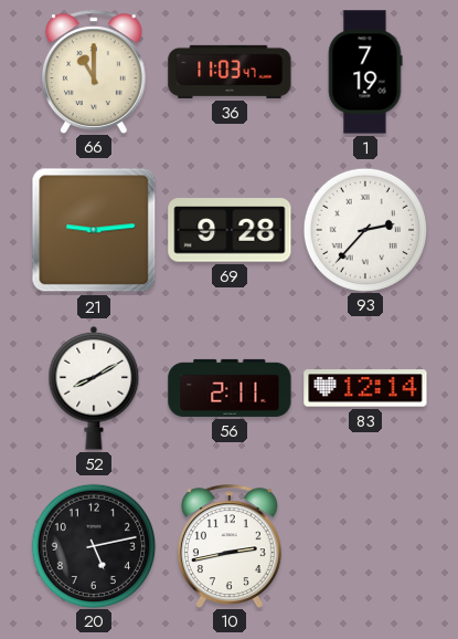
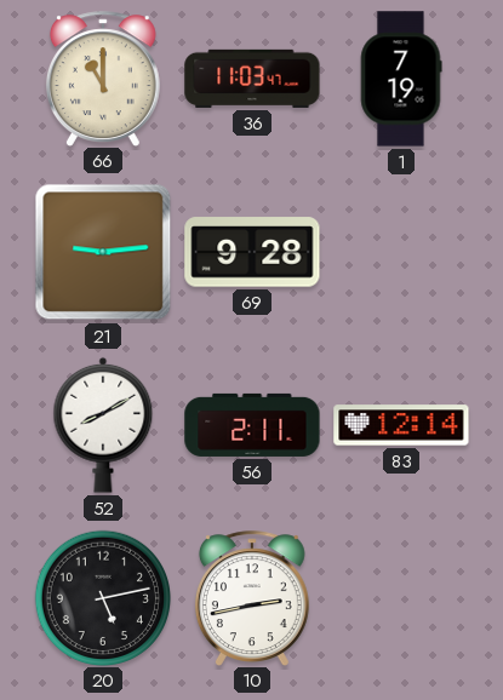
93: 2:37 -> none
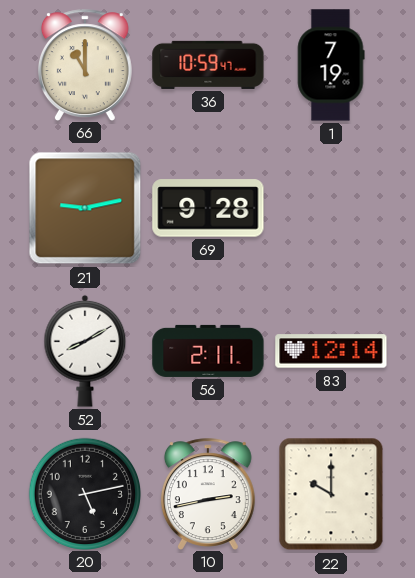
36: 11:03 -> 10:59
21: 9:14 -> 9:13
22: none -> 10:00
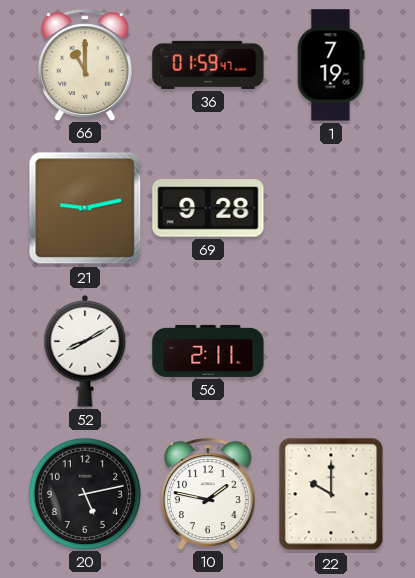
36: 10:59 -> 01:59
83: 12:14 -> none
10: 2:43 -> 1:47
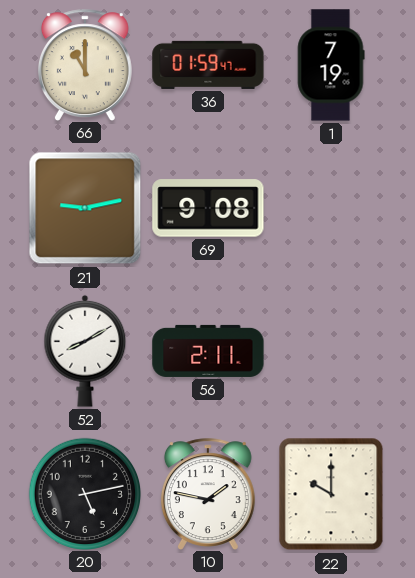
69: 9:28 -> 9:08
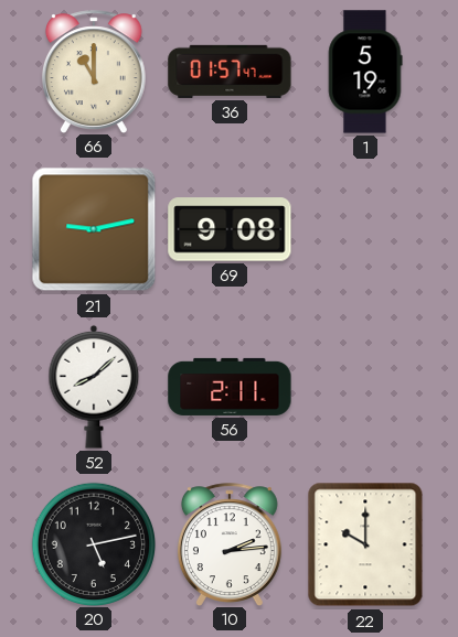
36: 01:59 -> 01:57
1: 7:19 -> 5:19
52: 8:10 -> 8:08
10: 1:47 -> 2:14
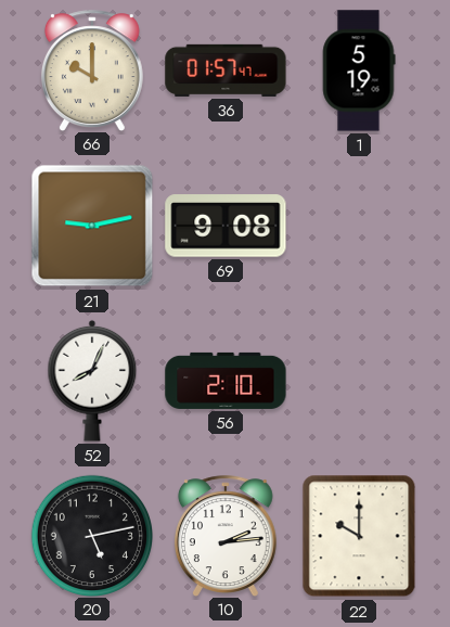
66: 11:00 -> 10:00
52: 8:08 -> 8:04
56: 2:11 -> 2:10
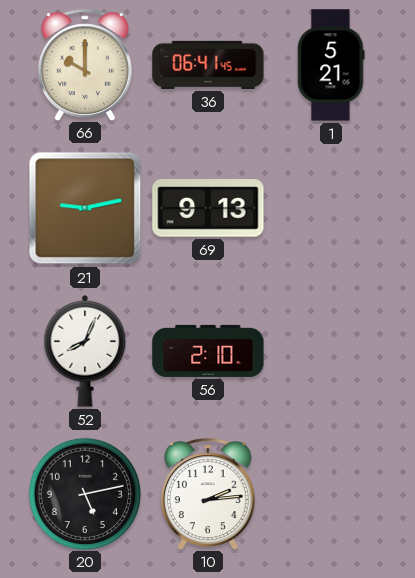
36: 01:57 -> 06:41
1: 5:19 -> 5:21
69: 9:08 -> 9:13
22: 10:00 -> none
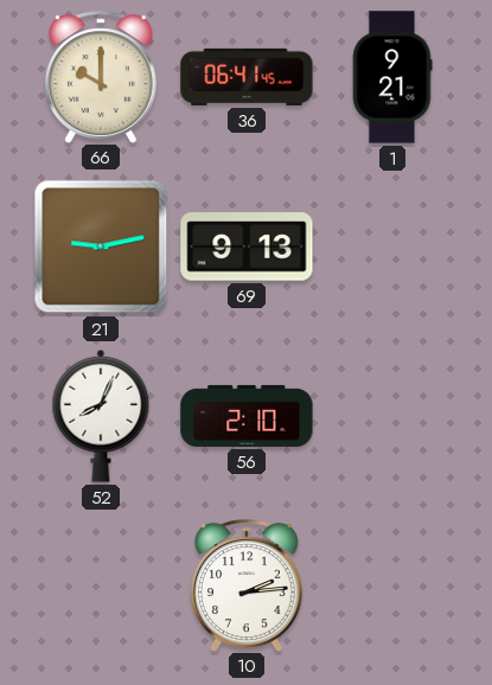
1: 5:21 -> 9:21
20: 5:13 -> none
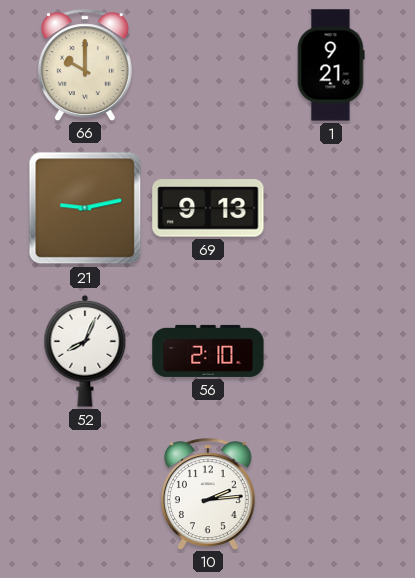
36: 06:41 -> none
